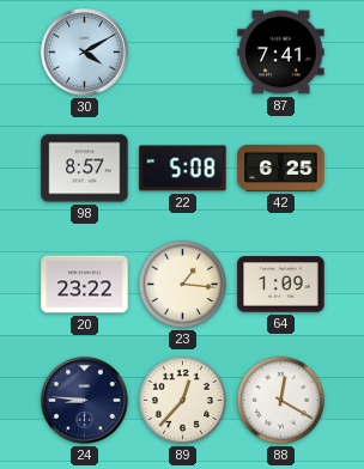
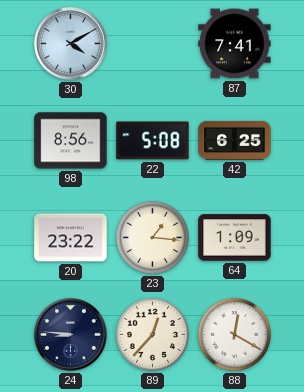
98: 8:57 -> 8:56
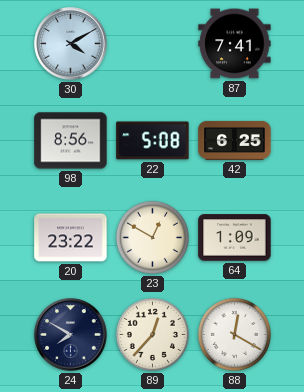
23: 1:16 -> 12:50
24: 8:46 -> 7:50
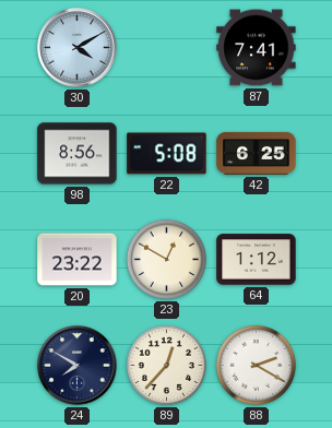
64: 1:09 -> 1:12
88: 12:20 -> 2:20
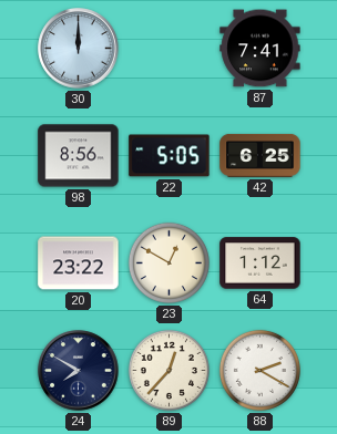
30: 4:10 -> 12:00
22: 5:08 -> 5:05
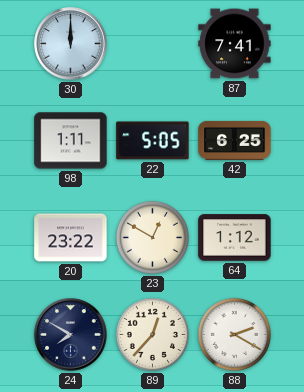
98: 8:56 -> 1:11
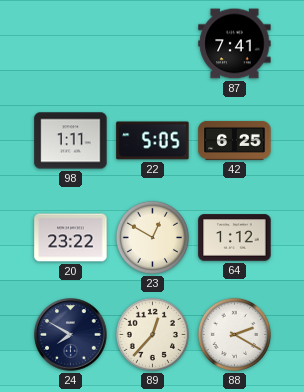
30: 12:00 -> none
